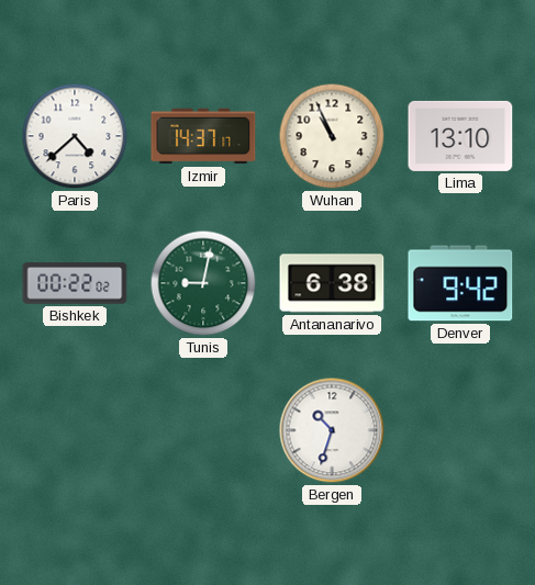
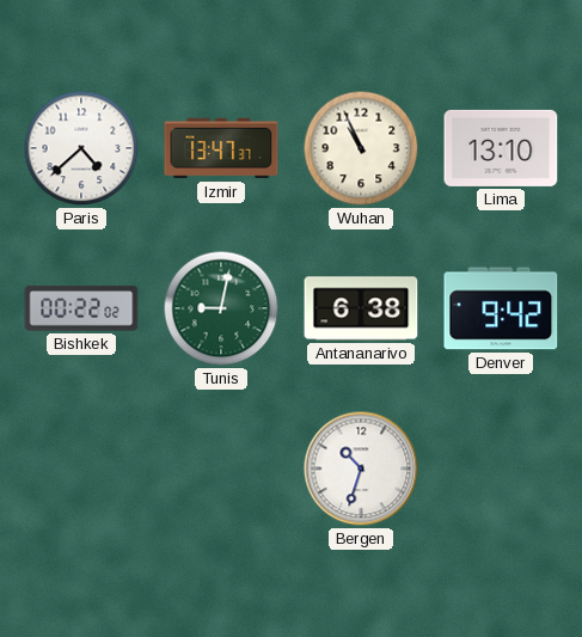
Izmir: 14:37 -> 13:47
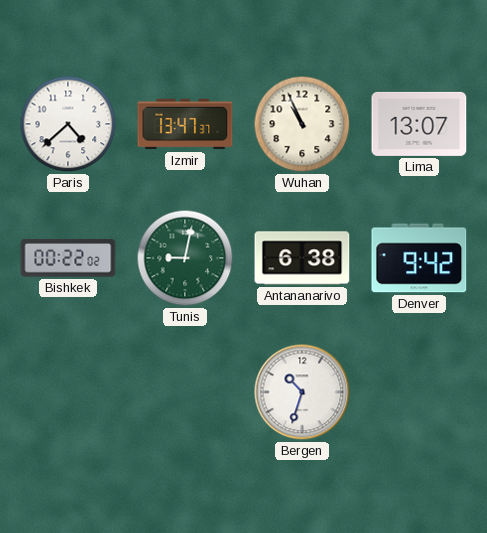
Lima: 13:10 -> 13:07
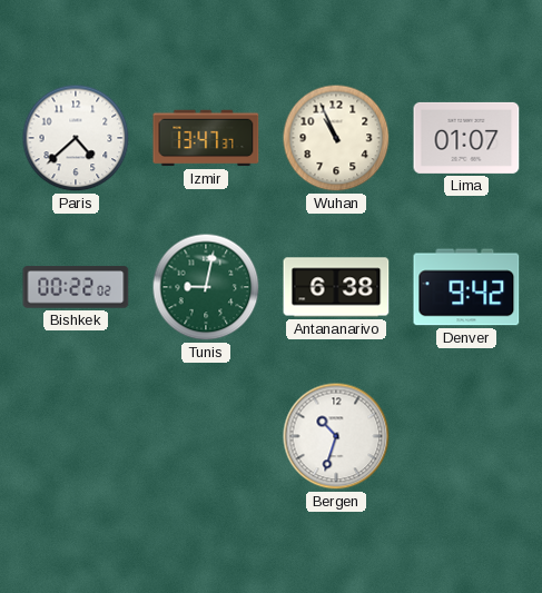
Lima: 13:07 -> 01:07
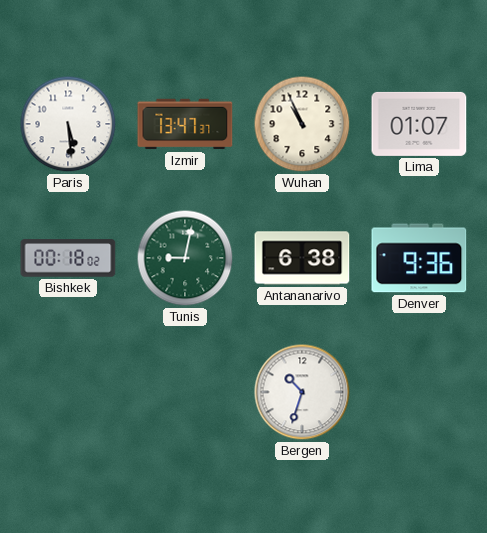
Paris: 4:38 -> 5:29
Bishkek: 00:22 -> 00:18
Denver: 9:42 -> 9:36
